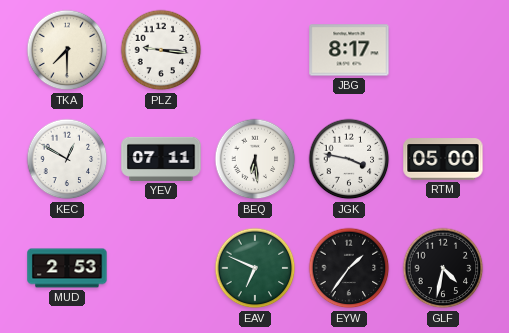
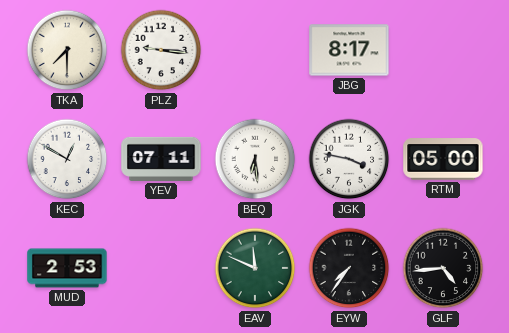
EAV: 6:49 -> 11:49
EYW: 1:36 -> 7:36
GLF: 4:32 -> 4:44
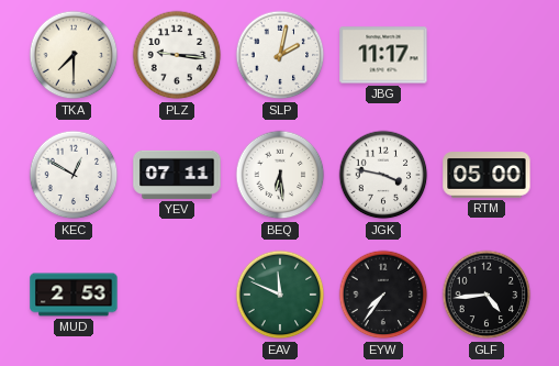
SLP: none -> 2:02
JBG: 8:17 -> 11:17
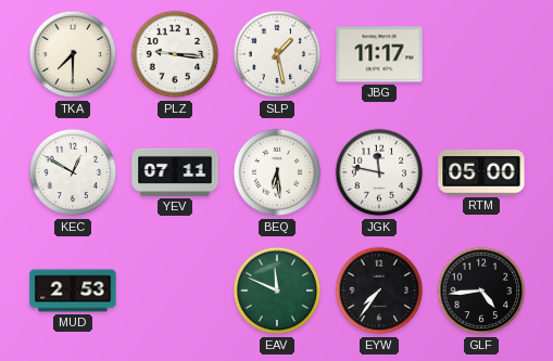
SLP: 2:02 -> 1:28
JGK: 3:47 -> 11:47
